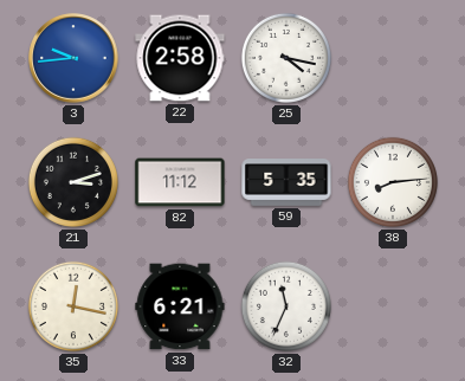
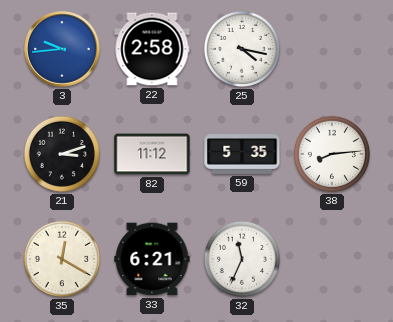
35: 12:17 -> 12:20
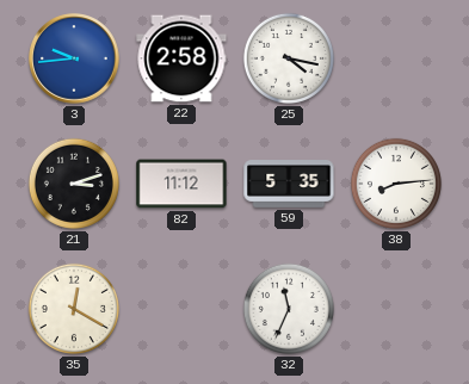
33: 6:21 -> none
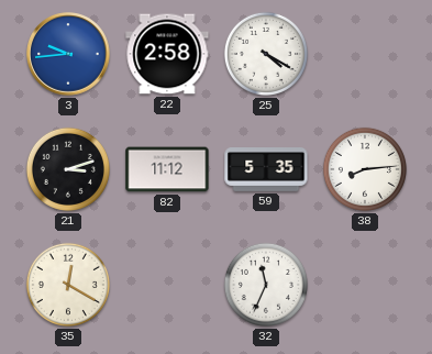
25: 4:17 -> 4:20
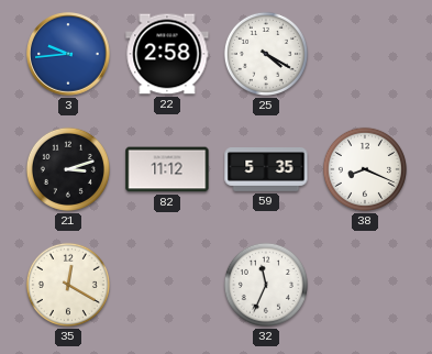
38: 8:14 -> 8:19
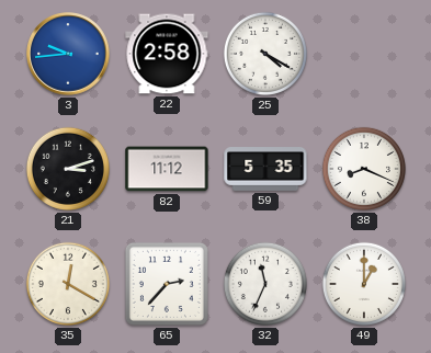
65: none -> 2:37
49: none -> 1:00
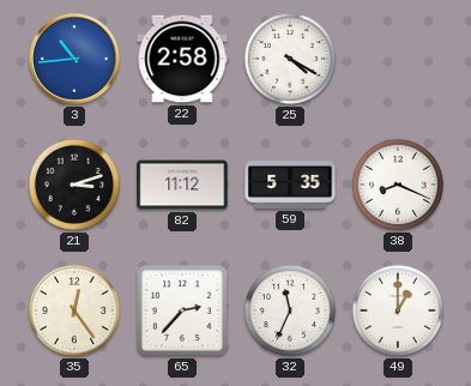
3: 9:44 -> 10:44
35: 12:20 -> 12:24
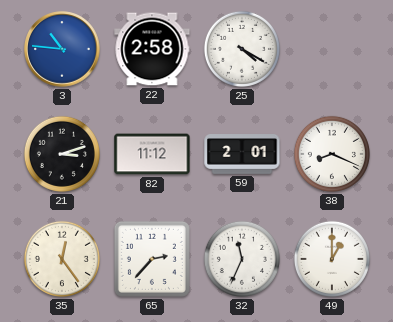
3: 10:44 -> 10:46
59: 5:35 -> 2:01
